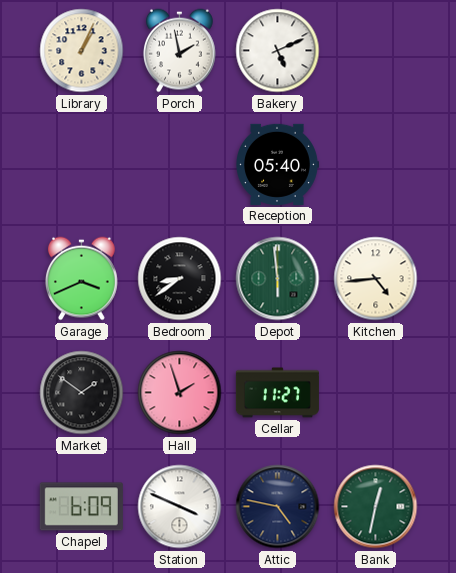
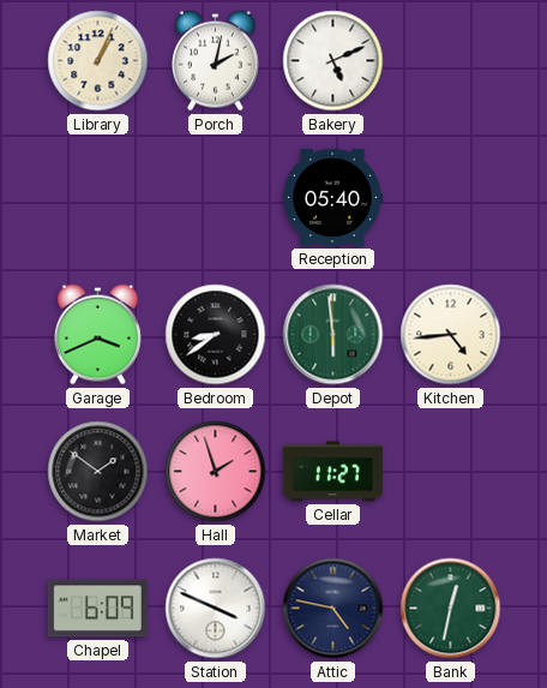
Porch: 1:58 -> 2:02
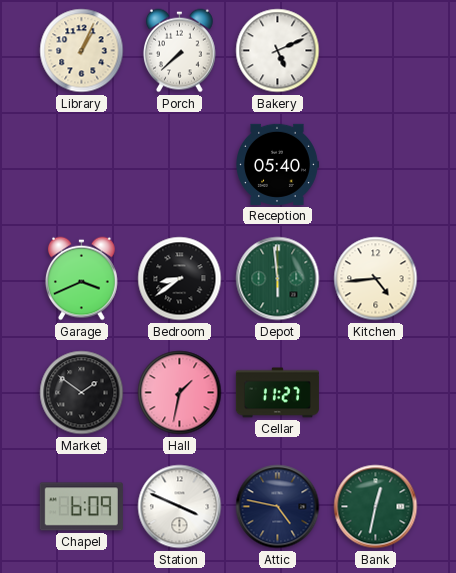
Porch: 2:02 -> 7:38
Hall: 1:57 -> 1:32
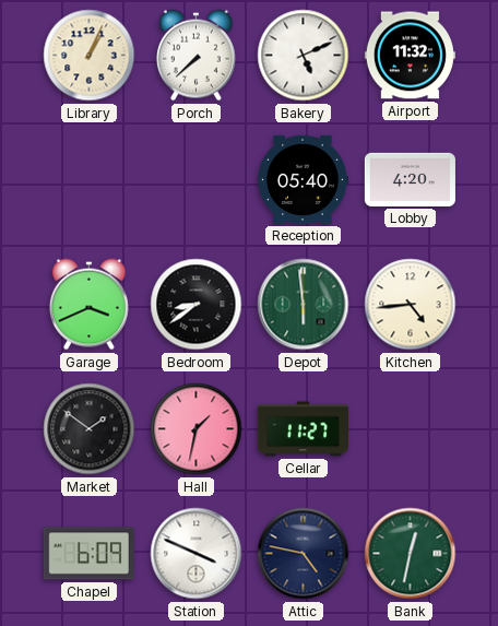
Airport: none -> 11:32
Lobby: none -> 4:20
